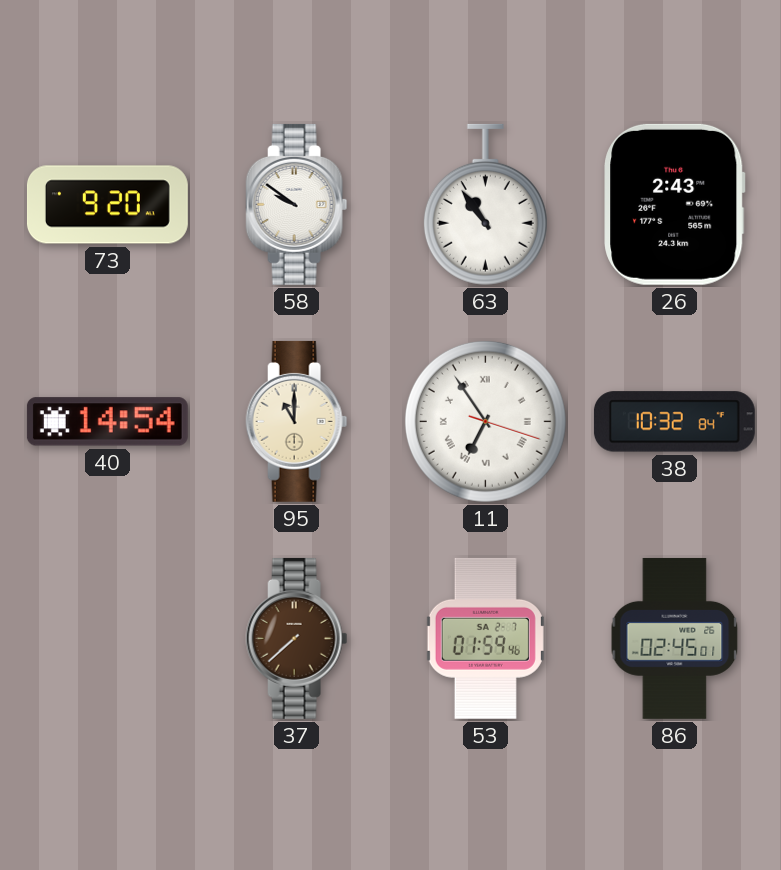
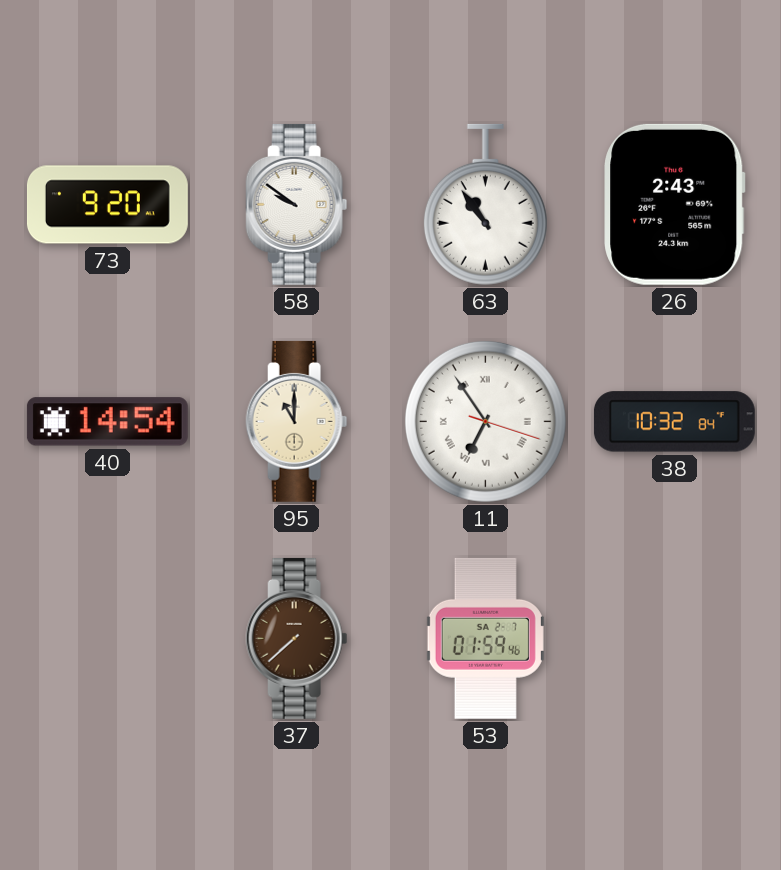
86: 02:45 -> none
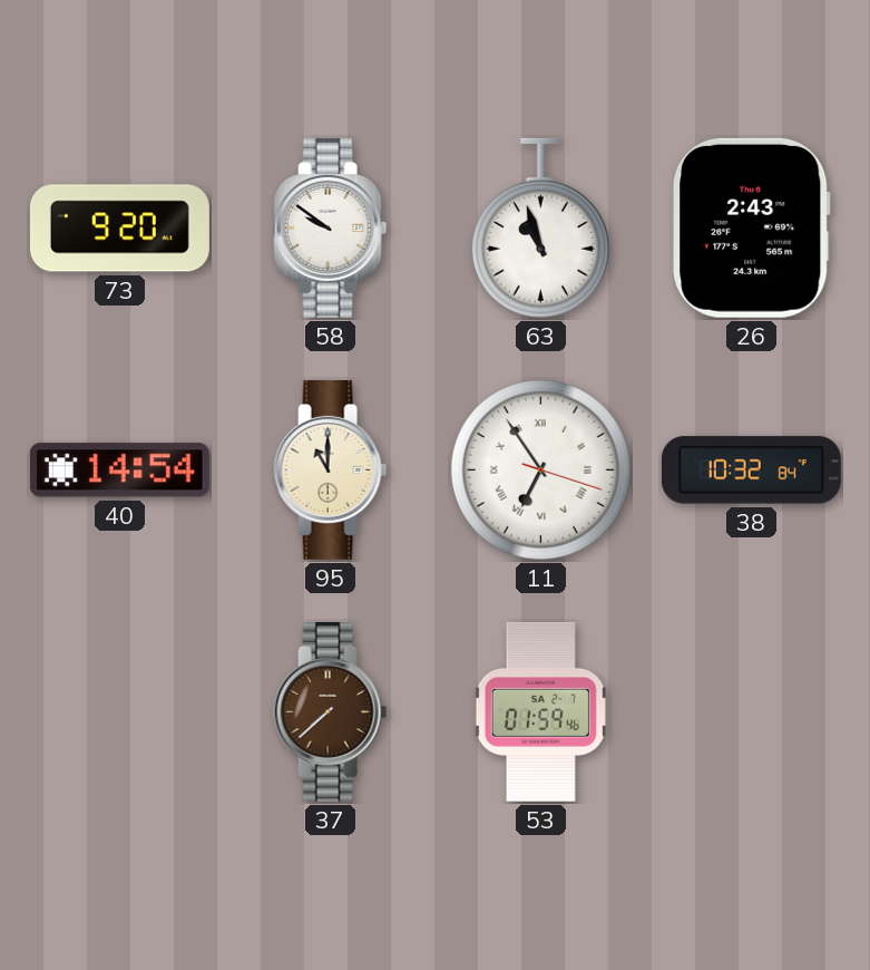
63: 10:54 -> 10:57
